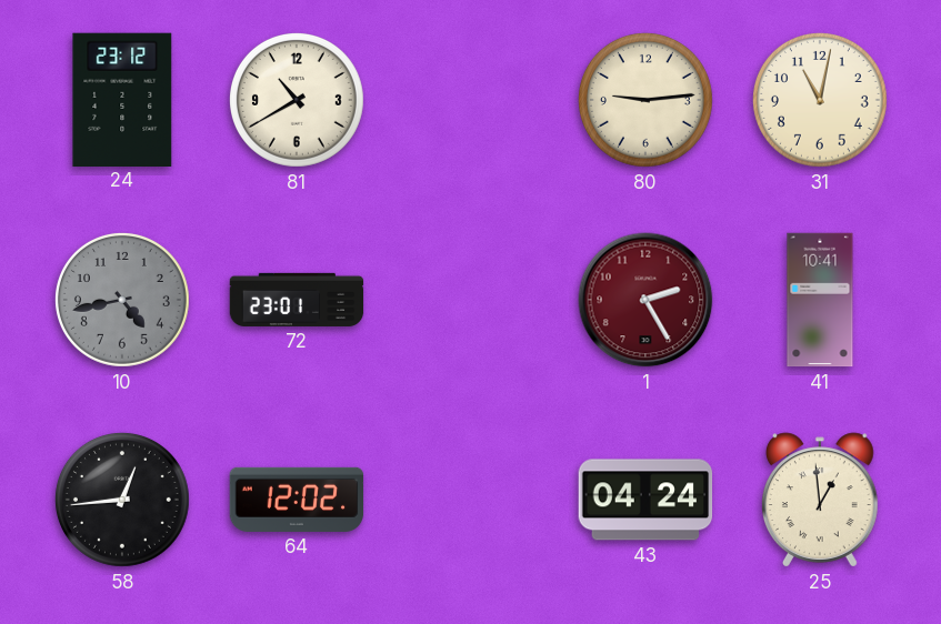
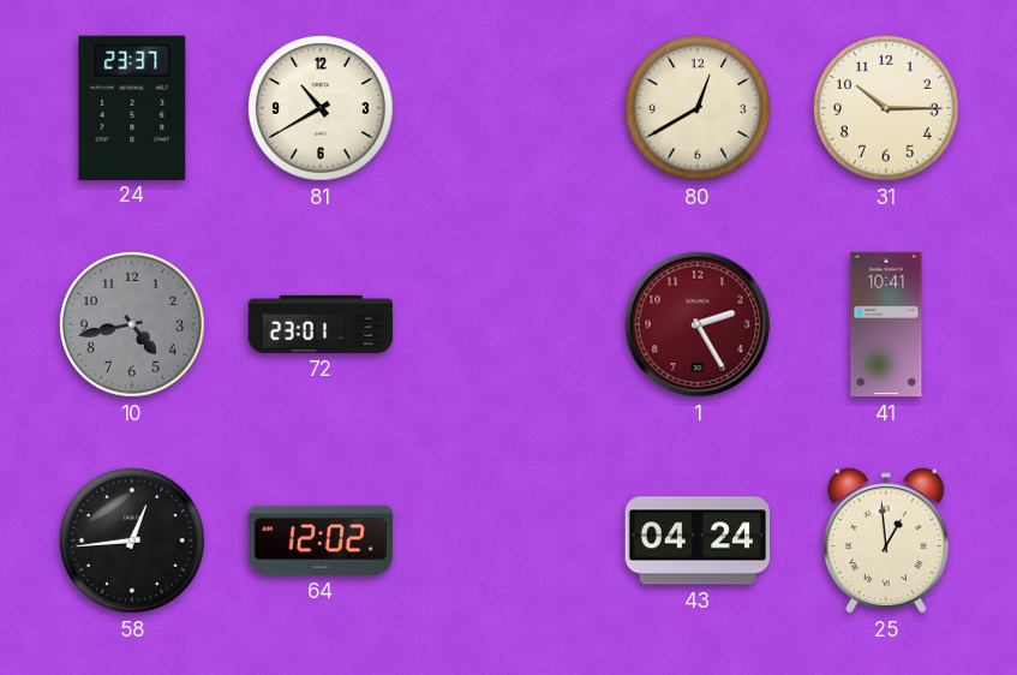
24: 23:12 -> 23:37
80: 9:14 -> 12:40
31: 11:02 -> 10:15
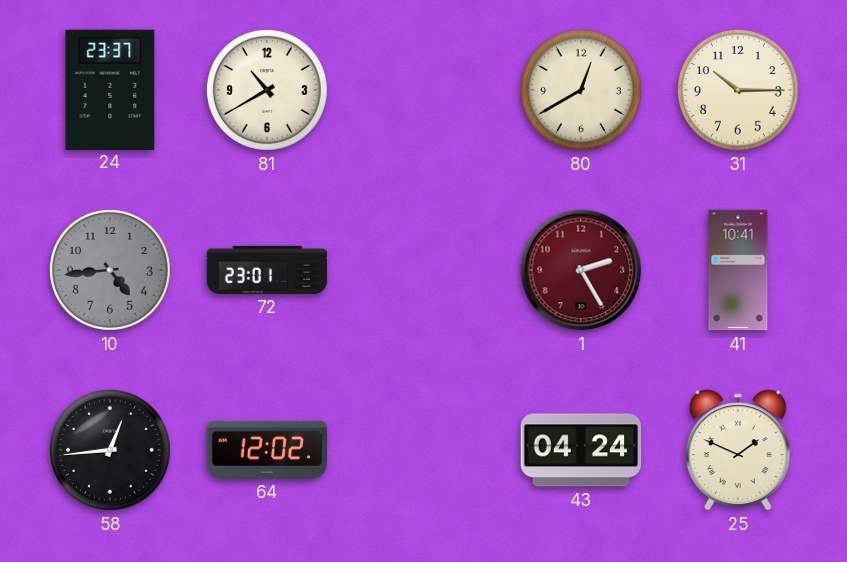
10: 4:43 -> 4:44
25: 12:59 -> 1:49
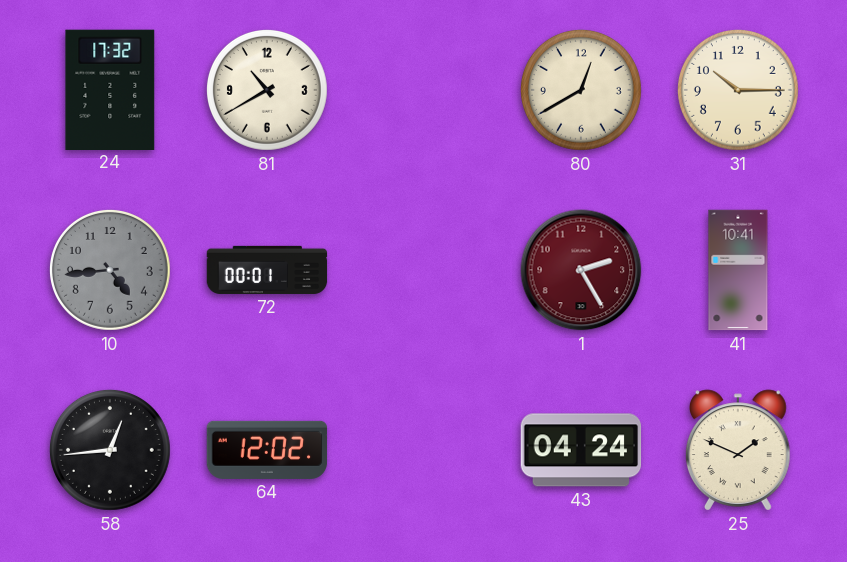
24: 23:37 -> 17:32
72: 23:01 -> 00:01
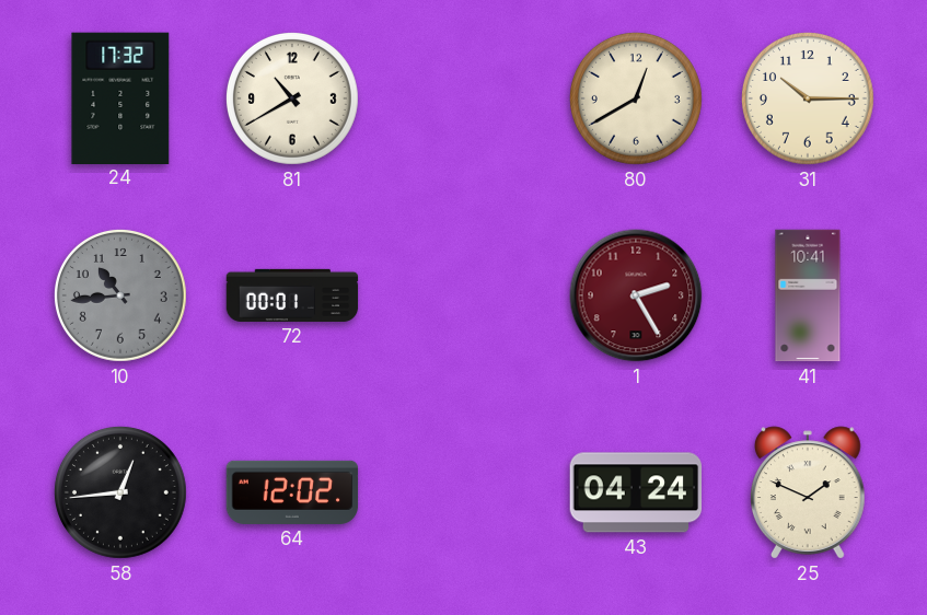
10: 4:44 -> 10:44
